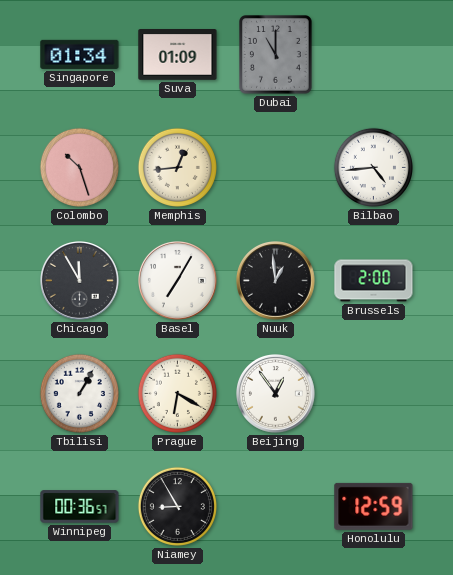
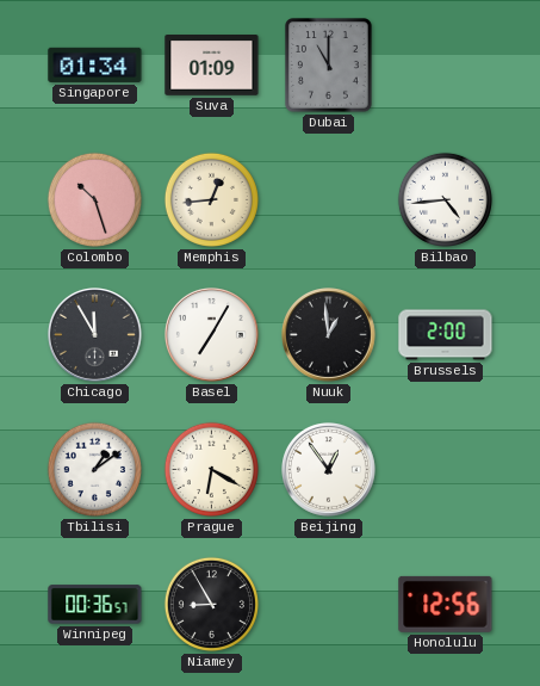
Tbilisi: 1:05 -> 1:09
Honolulu: 12:59 -> 12:56
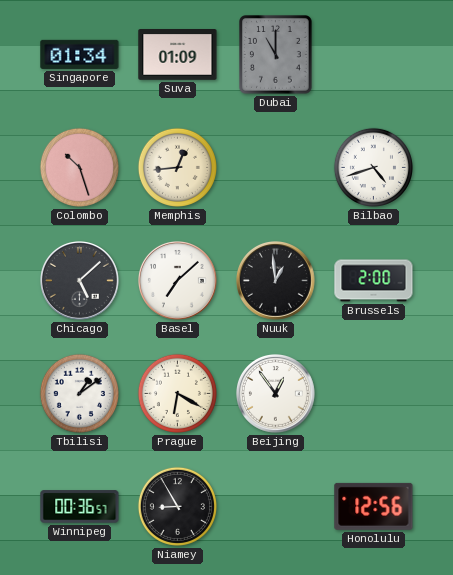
Bilbao: 4:44 -> 4:42
Chicago: 11:55 -> 5:08
Basel: 7:05 -> 7:08
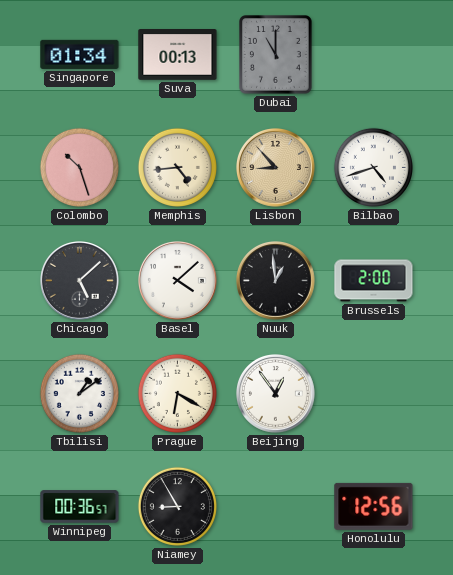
Suva: 01:09 -> 00:13
Memphis: 12:44 -> 4:44
Lisbon: none -> 8:53
Basel: 7:08 -> 4:08
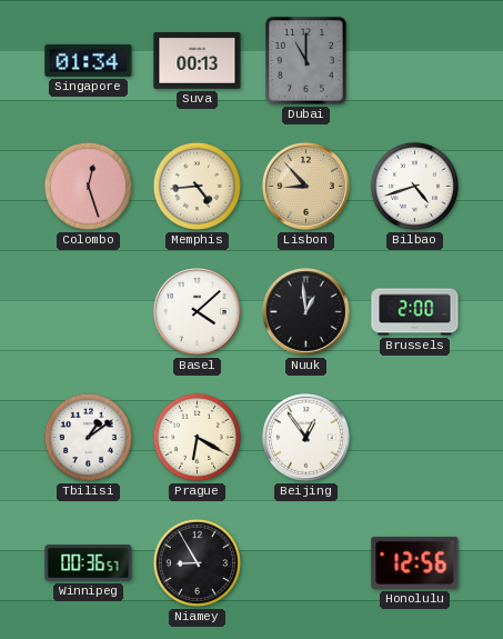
Colombo: 10:27 -> 12:27
Chicago: 5:08 -> none
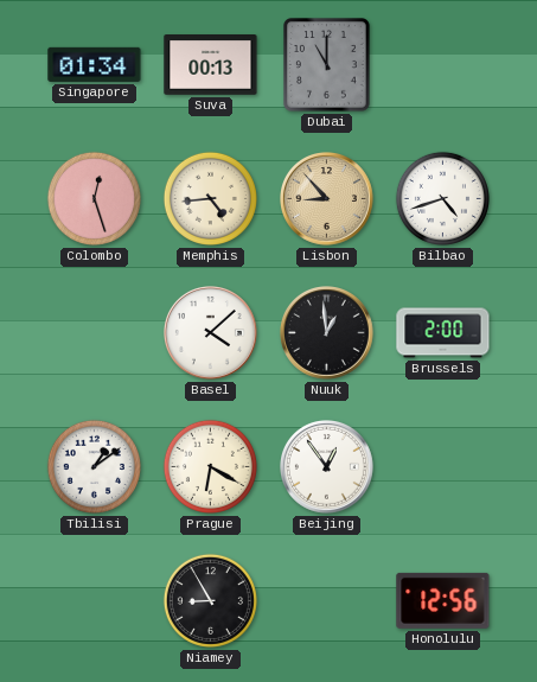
Winnipeg: 00:36 -> none
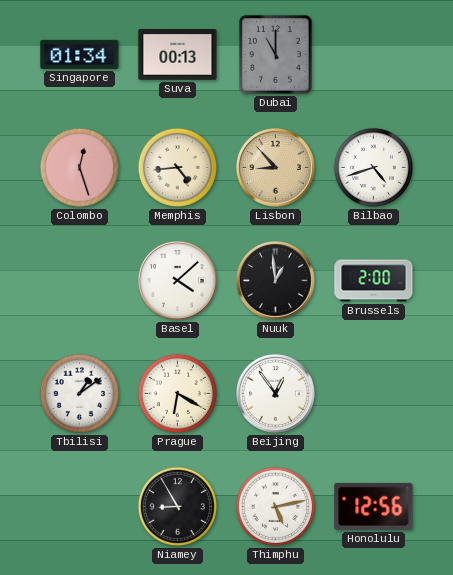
Thimphu: none -> 5:13
